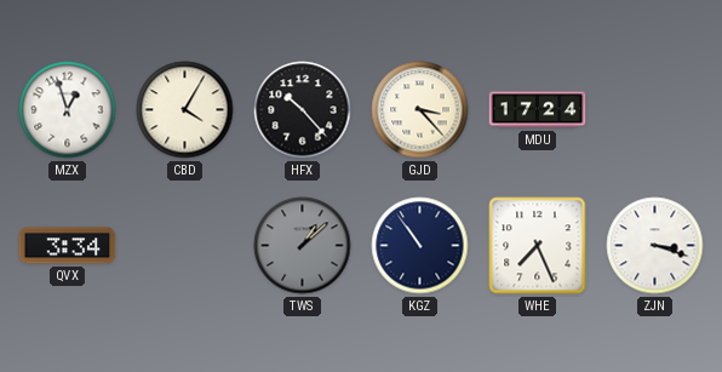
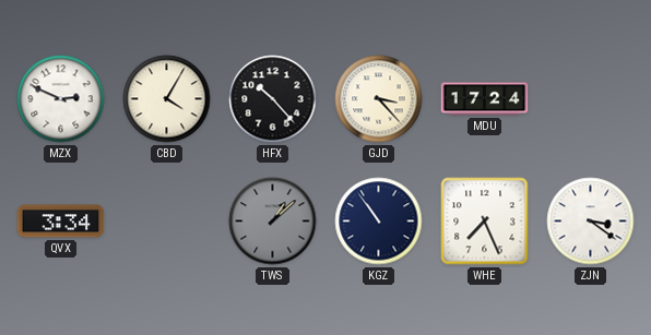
MZX: 12:57 -> 2:49
ZJN: 3:18 -> 3:21
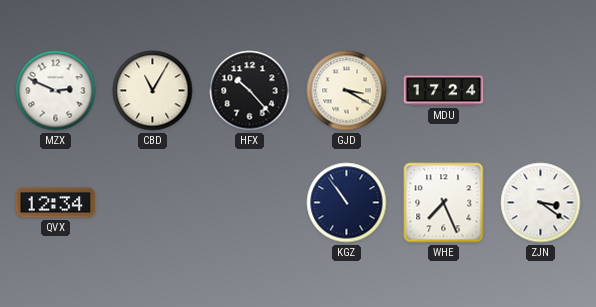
CBD: 4:05 -> 11:05
GJD: 3:23 -> 3:20
QVX: 3:34 -> 12:34
TWS: 1:08 -> none
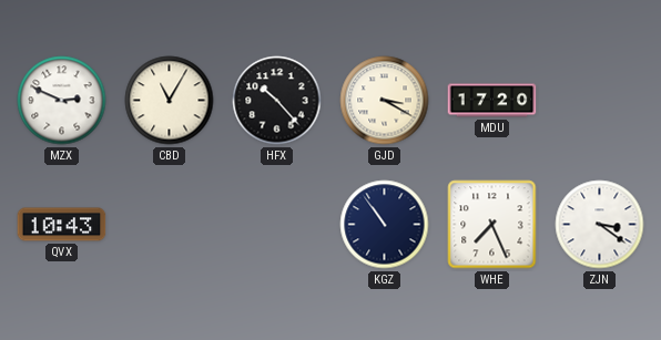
MDU: 17:24 -> 17:20
QVX: 12:34 -> 10:43
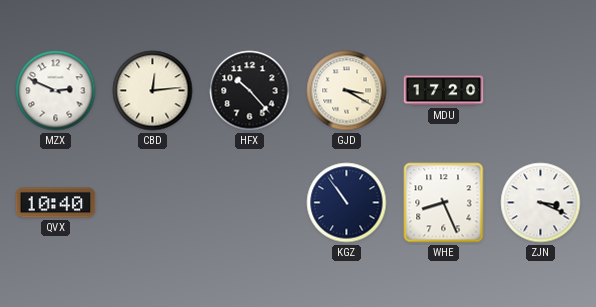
CBD: 11:05 -> 12:14
QVX: 10:43 -> 10:40
WHE: 7:26 -> 8:26
ZJN: 3:21 -> 3:19
